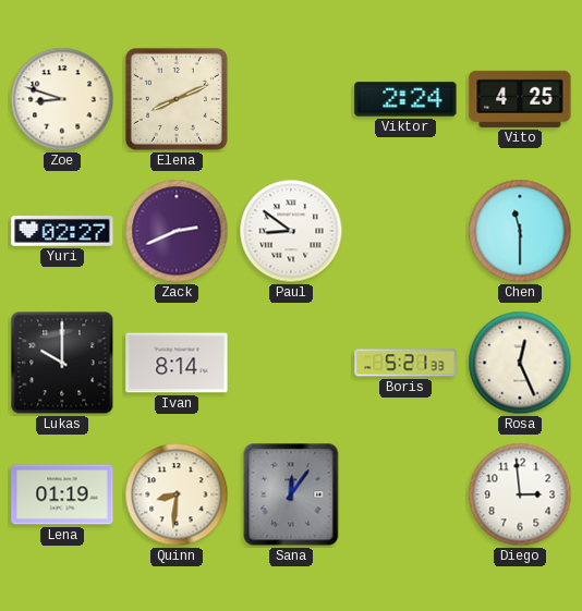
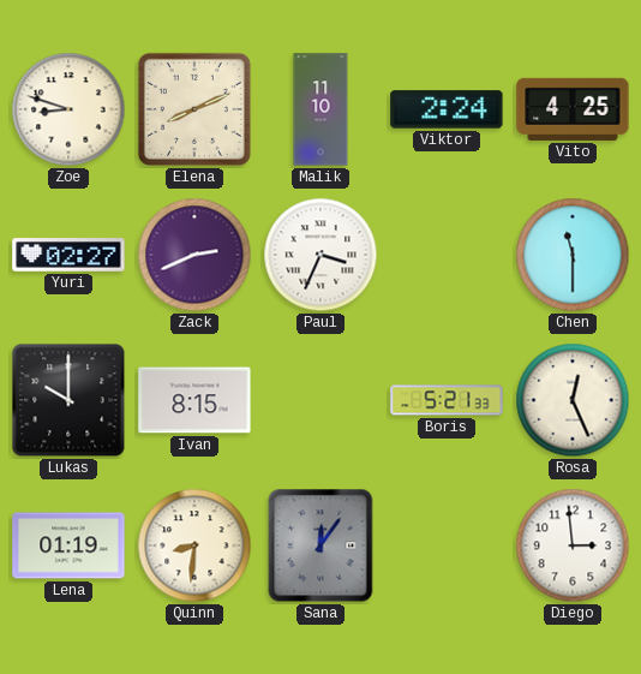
Malik: none -> 11:10
Paul: 8:51 -> 3:34
Ivan: 8:14 -> 8:15
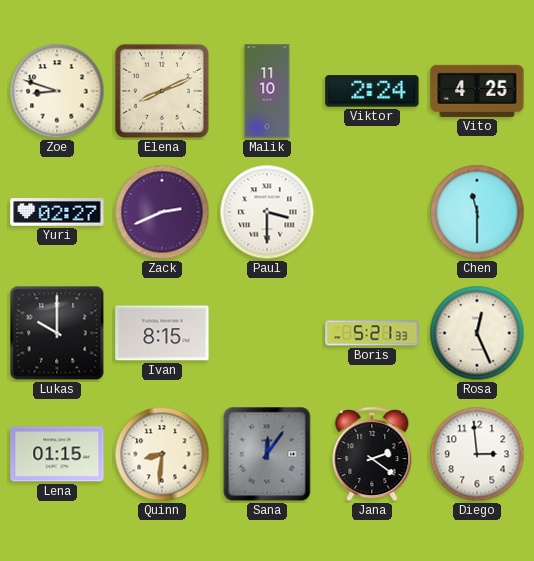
Paul: 3:34 -> 3:30
Lena: 01:19 -> 01:15
Jana: none -> 2:21
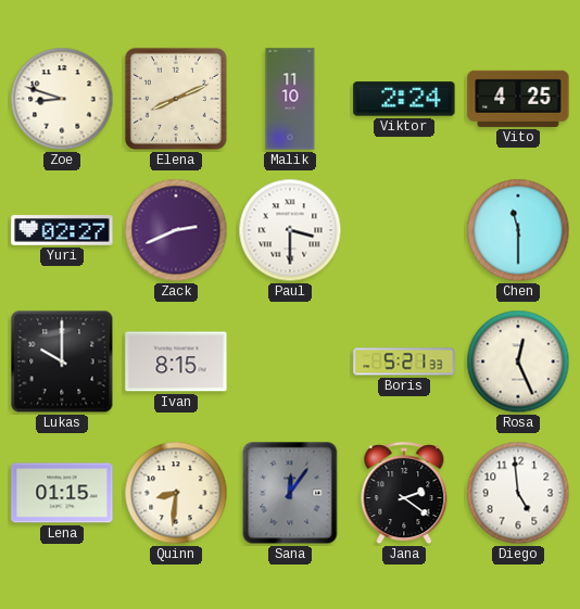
Diego: 2:59 -> 4:59
